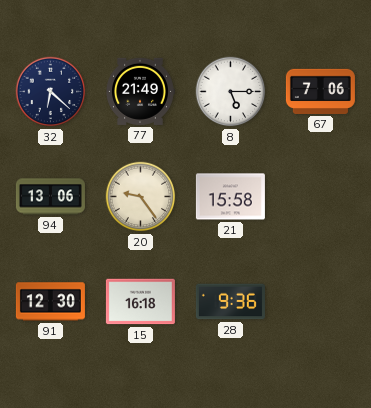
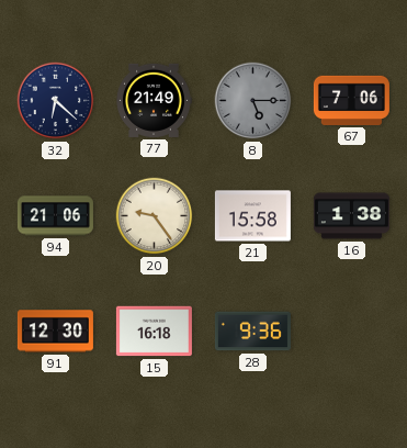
8 dial: white -> grey
94: 13:06 -> 21:06
16: none -> 1:38
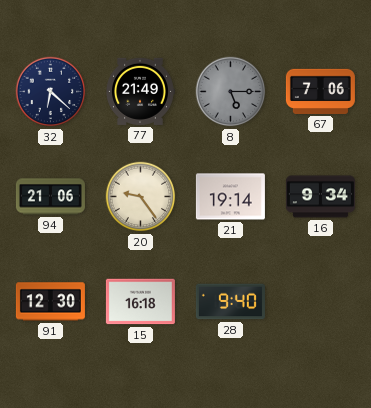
21: 15:58 -> 19:14
16: 1:38 -> 9:34
28: 9:36 -> 9:40
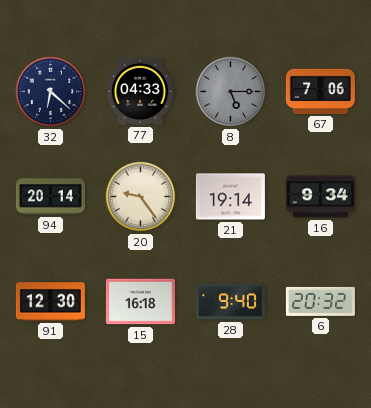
77: 21:49 -> 04:33
94: 21:06 -> 20:14
6: none -> 20:32
